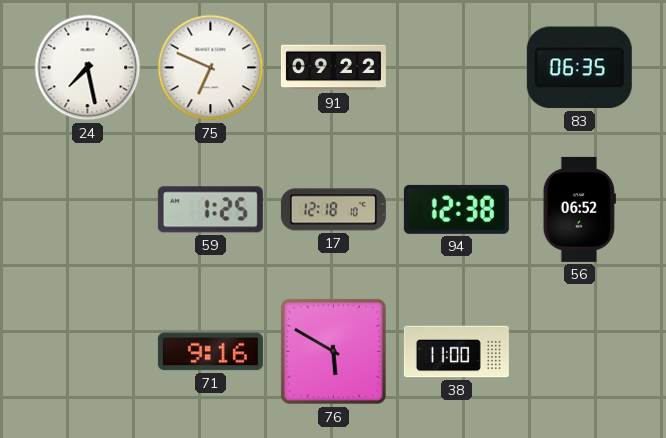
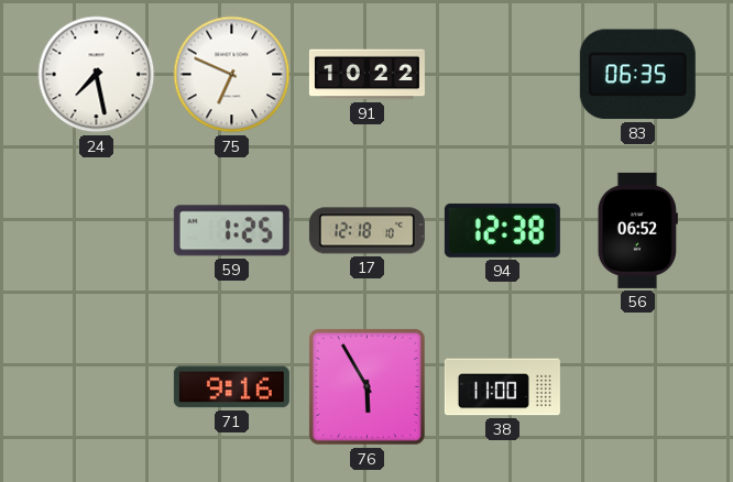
91: 09:22 -> 10:22
76: 5:50 -> 5:55
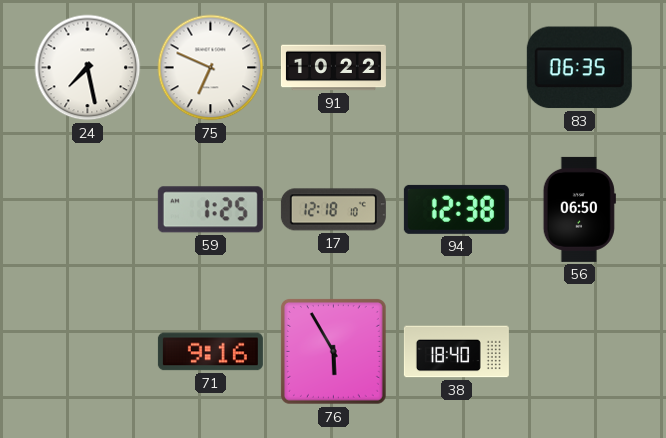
56: 06:52 -> 06:50
38: 11:00 -> 18:40
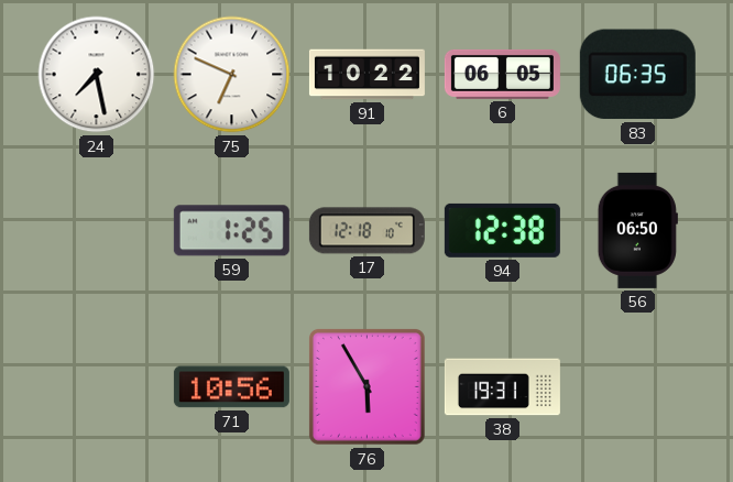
6: none -> 06:05
71: 9:16 -> 10:56
38: 18:40 -> 19:31
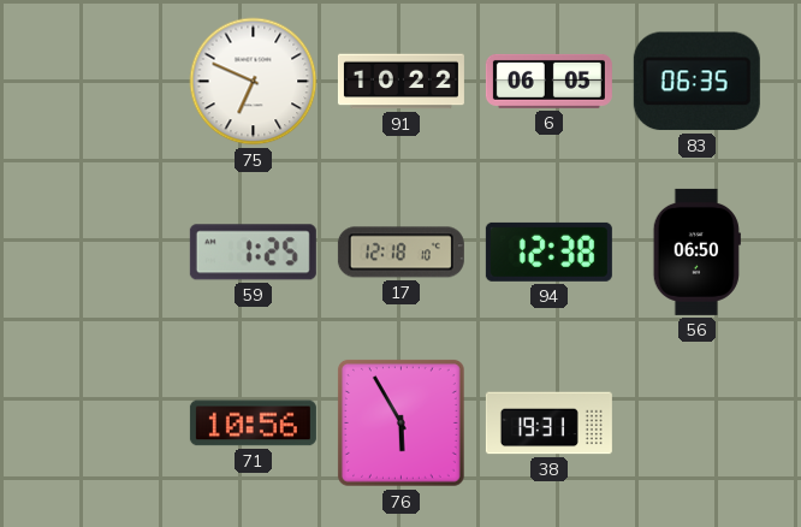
24: 7:28 -> none
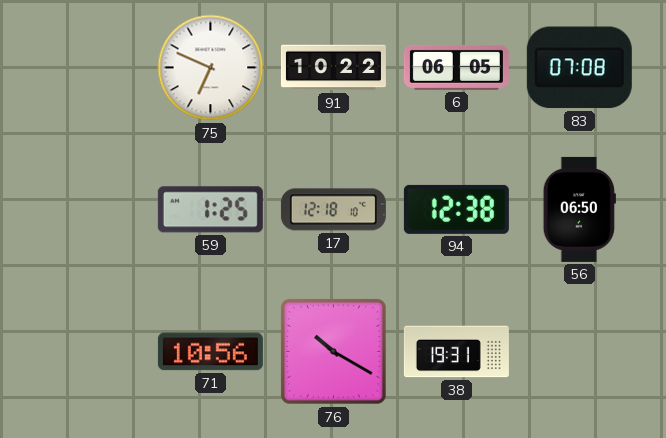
83: 06:35 -> 07:08
76: 5:55 -> 10:20
